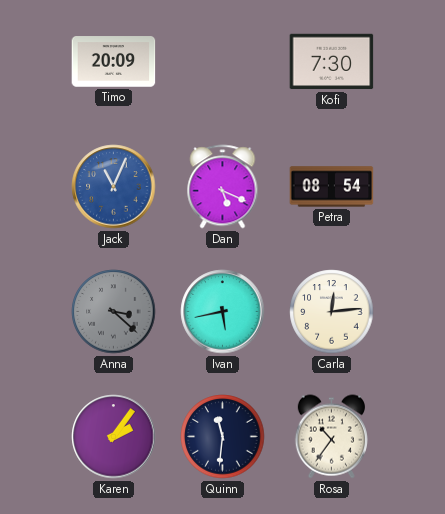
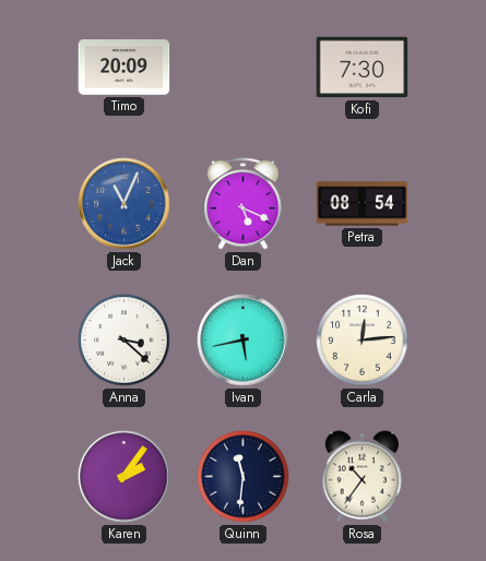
Anna dial: grey -> white
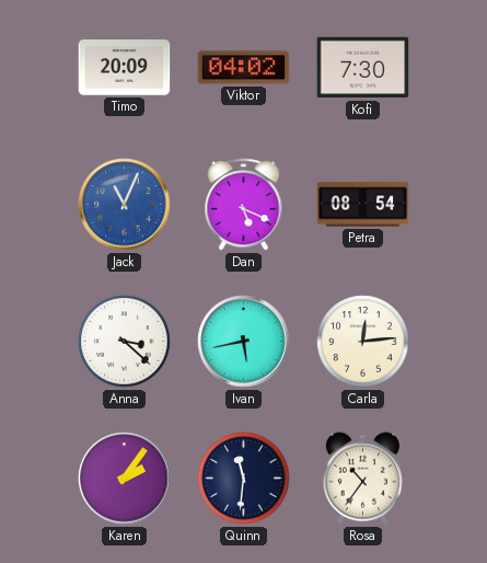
Viktor: none -> 04:02
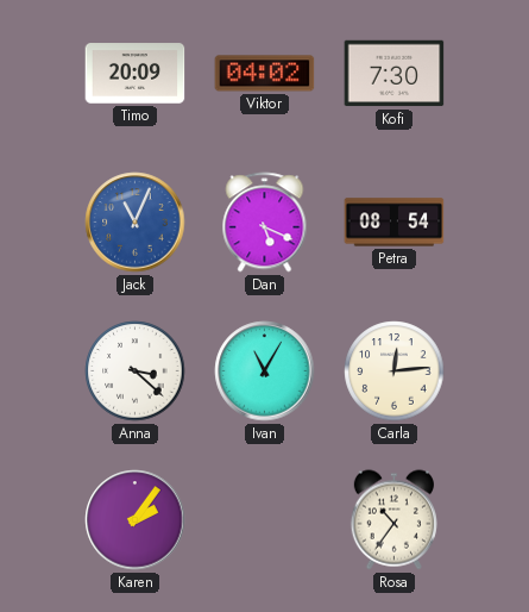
Ivan: 5:43 -> 11:05
Quinn: 11:31 -> none
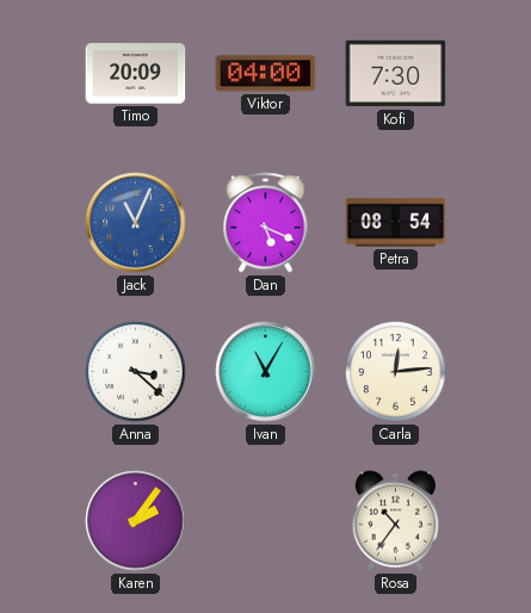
Viktor: 04:02 -> 04:00
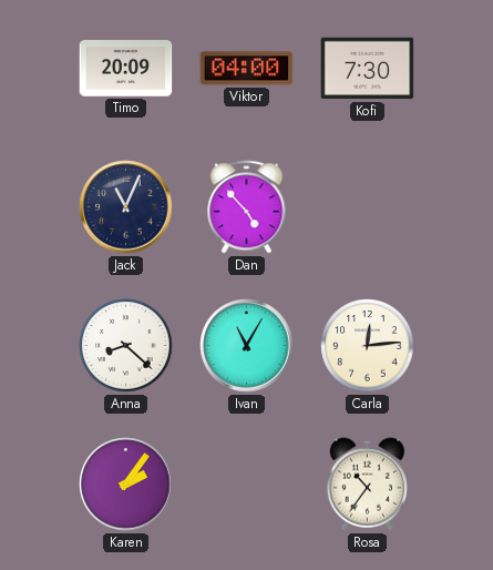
Jack dial: blue -> navy
Dan: 5:19 -> 4:53
Petra: 08:54 -> none
Anna: 3:22 -> 8:22
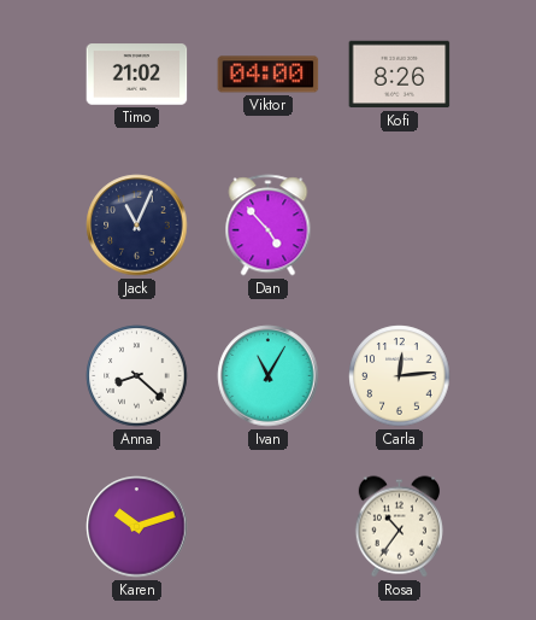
Timo: 20:09 -> 21:02
Kofi: 7:30 -> 8:26
Karen: 2:06 -> 10:12
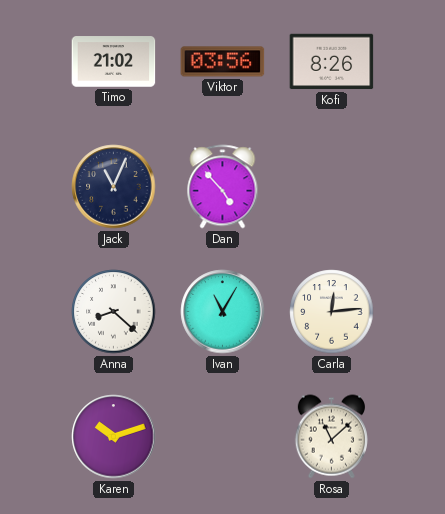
Viktor: 04:00 -> 03:56
Rosa: 10:36 -> 11:08
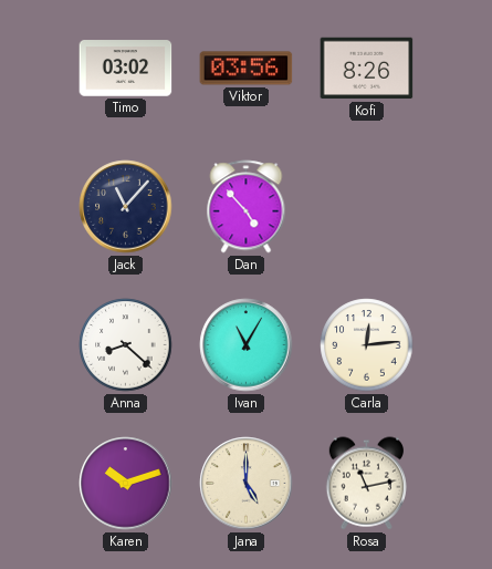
Timo: 21:02 -> 03:02
Jack: 11:04 -> 11:07
Jana: none -> 5:00
Rosa: 11:08 -> 11:13
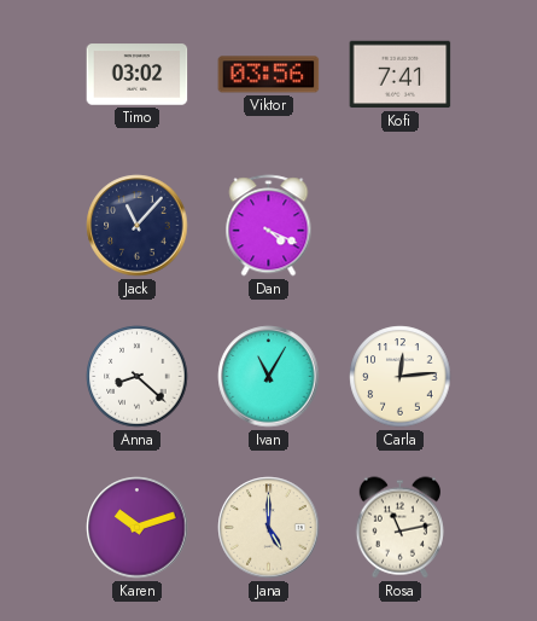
Kofi: 8:26 -> 7:41
Dan: 4:53 -> 4:19
